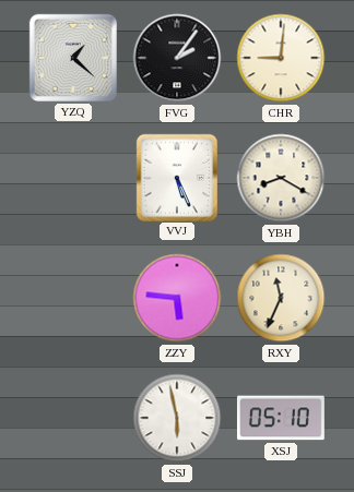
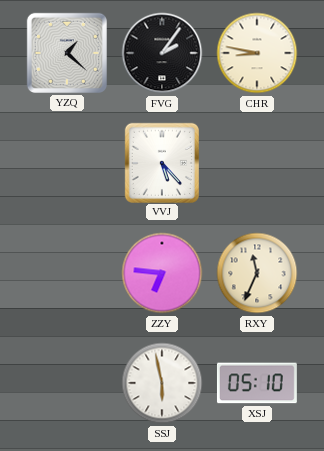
CHR: 9:01 -> 8:47
VVJ: 5:26 -> 5:23
YBH: 8:20 -> none
ZZY: 5:46 -> 6:46
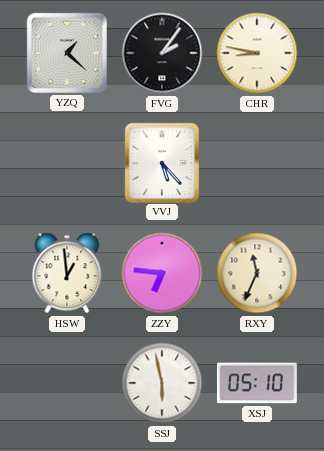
HSW: none -> 12:59
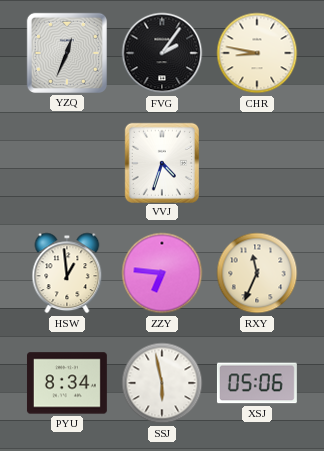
YZQ: 1:22 -> 12:34
VVJ: 5:23 -> 4:33
PYU: none -> 8:34
XSJ: 05:10 -> 05:06
